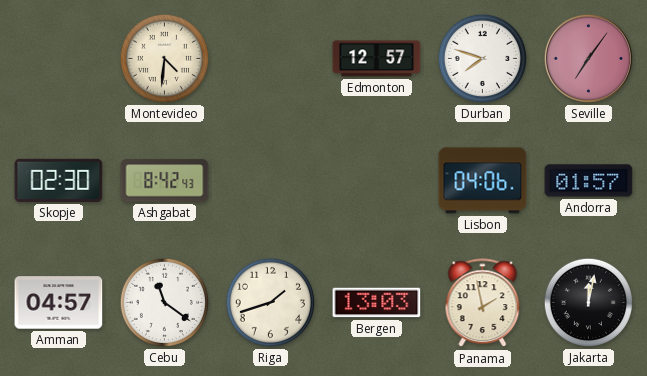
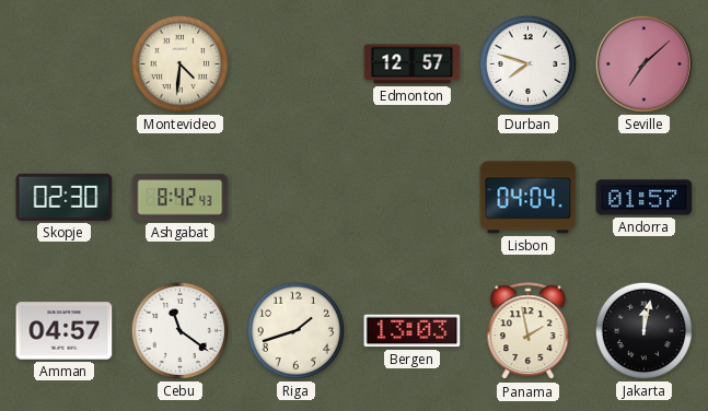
Seville: 7:06 -> 7:08
Lisbon: 04:06 -> 04:04
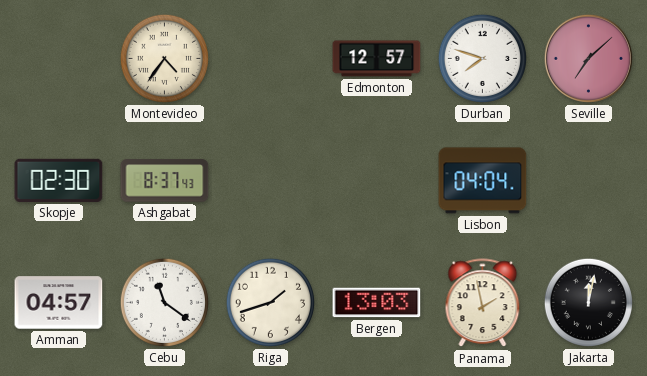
Montevideo: 4:31 -> 4:36
Ashgabat: 8:42 -> 8:37
Andorra: 01:57 -> none
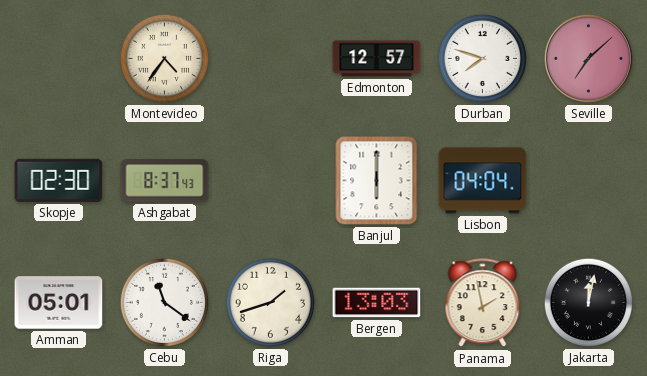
Banjul: none -> 6:00
Amman: 04:57 -> 05:01
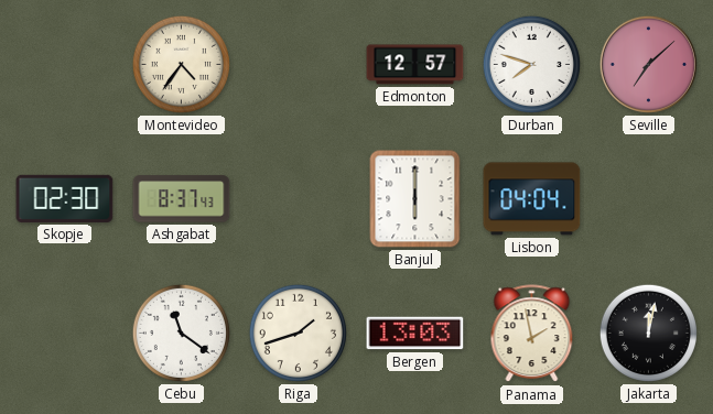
Amman: 05:01 -> none
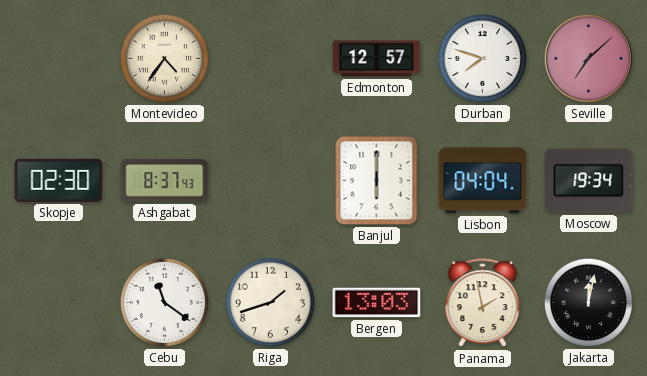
Moscow: none -> 19:34
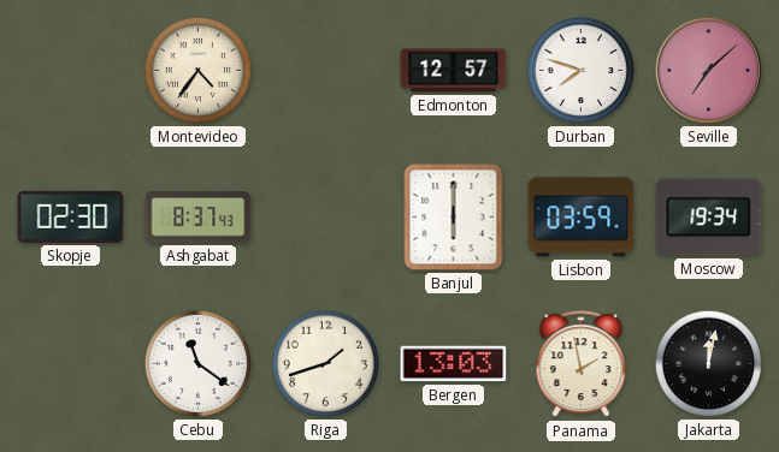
Lisbon: 04:04 -> 03:59
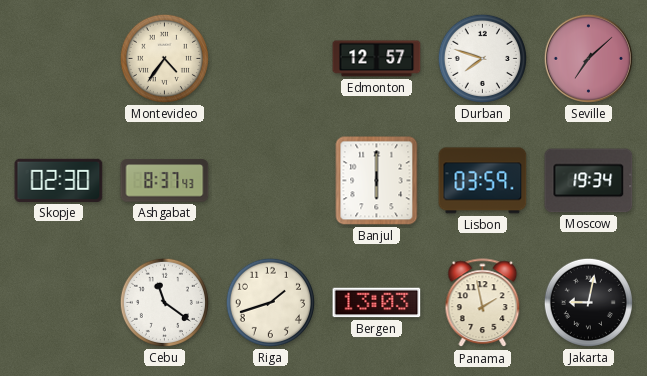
Jakarta: 12:02 -> 9:02
